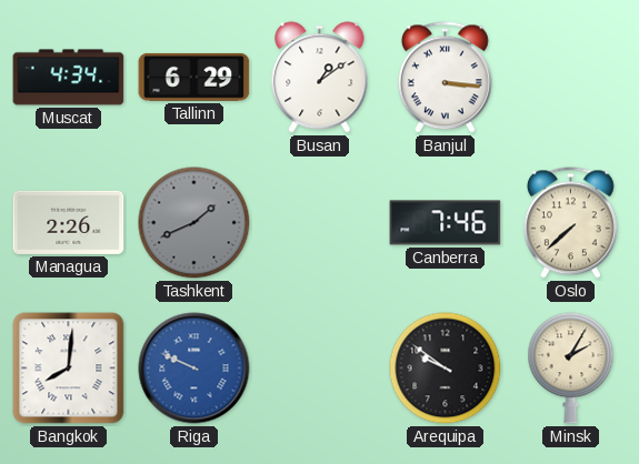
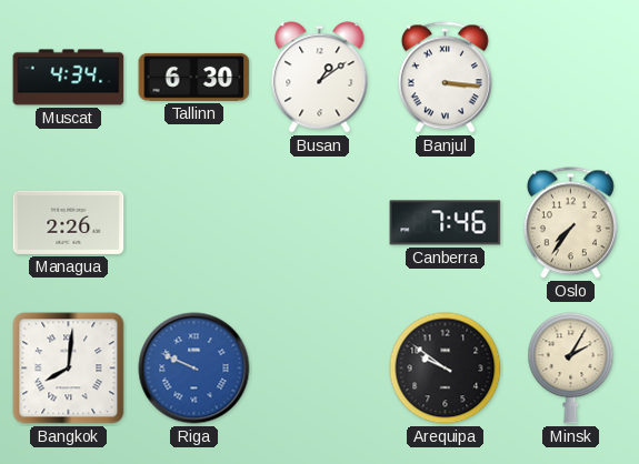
Tallinn: 6:29 -> 6:30
Tashkent: 1:41 -> none
Oslo: 7:38 -> 7:36
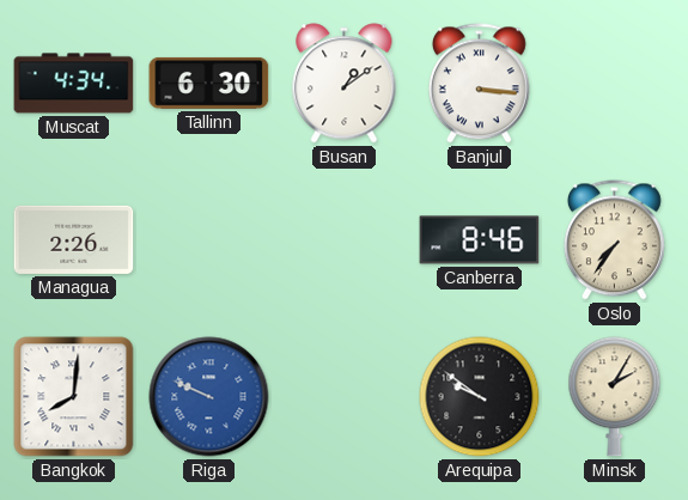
Canberra: 7:46 -> 8:46
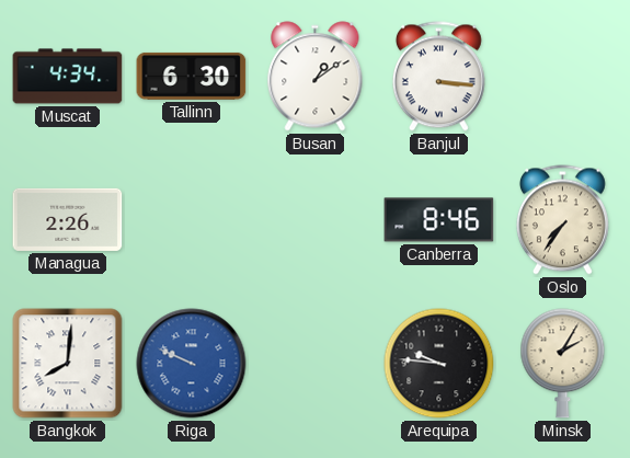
Arequipa: 9:51 -> 9:46
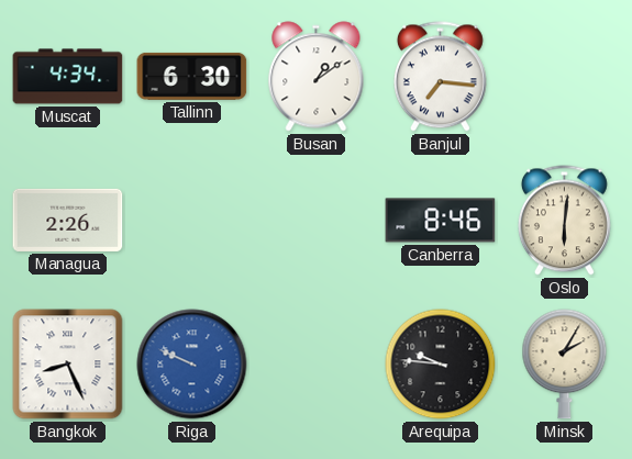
Banjul: 3:16 -> 7:16
Oslo: 7:36 -> 6:01
Bangkok: 8:01 -> 8:26
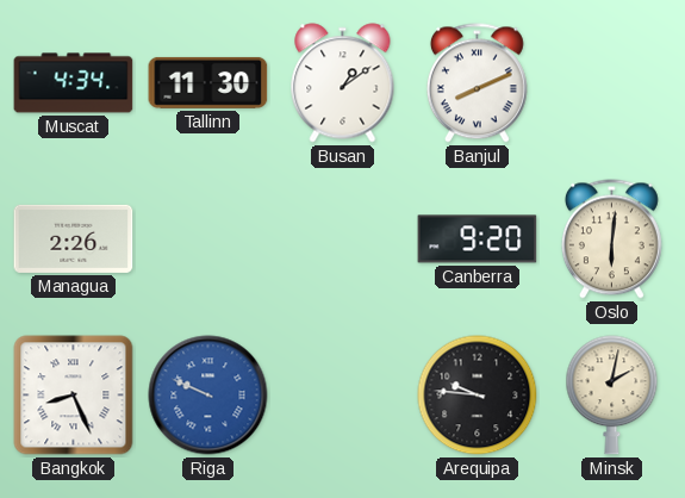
Tallinn: 6:30 -> 11:30
Banjul: 7:16 -> 8:11
Canberra: 8:46 -> 9:20
Minsk: 2:05 -> 2:02
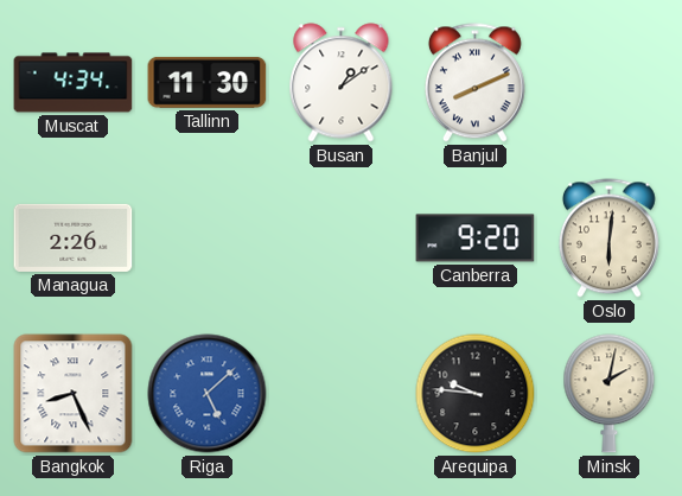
Riga: 9:49 -> 5:08
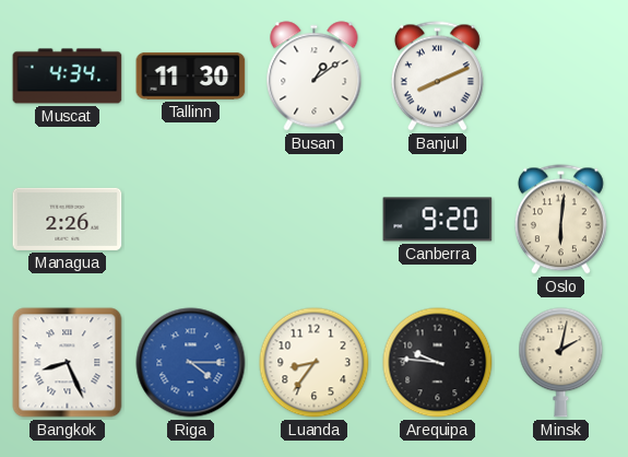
Riga: 5:08 -> 4:15
Luanda: none -> 8:36
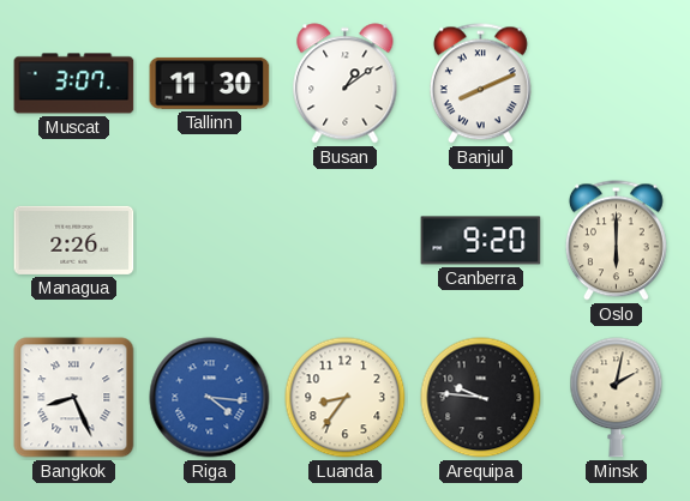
Muscat: 4:34 -> 3:07
Oslo: 6:01 -> 6:00
Riga: 4:15 -> 4:16
